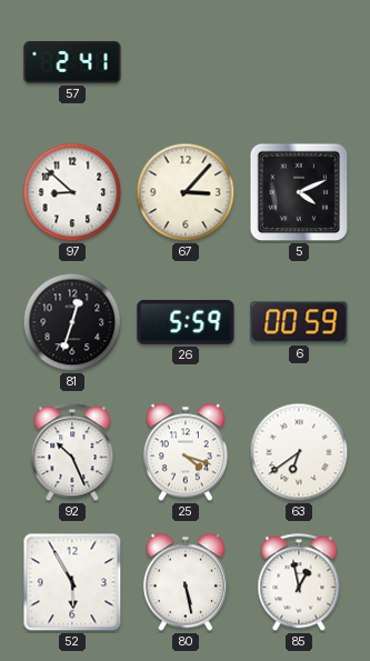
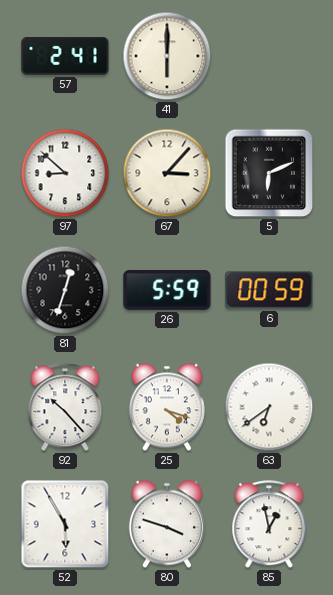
41: none -> 6:00
5: 4:11 -> 6:11
92: 10:26 -> 10:23
80: 5:28 -> 3:48
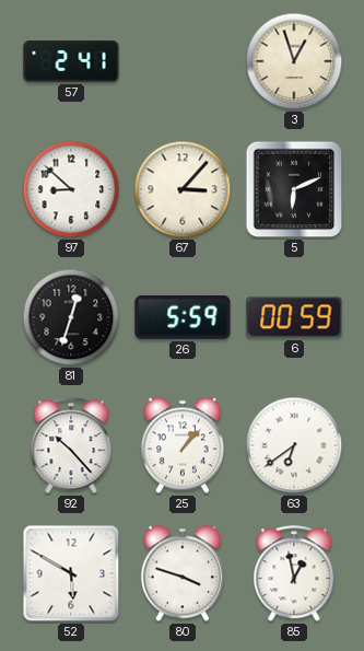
41: 6:00 -> none
3: none -> 12:57
25: 4:18 -> 1:07
52: 5:55 -> 5:50
